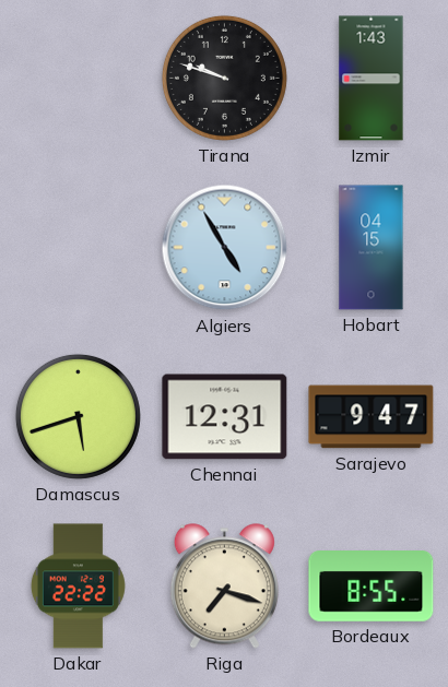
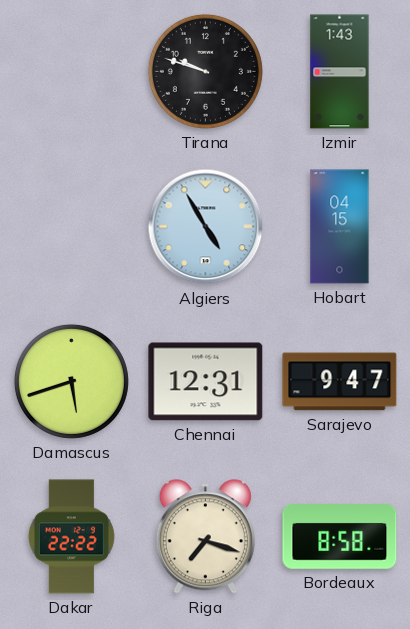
Bordeaux: 8:55 -> 8:58
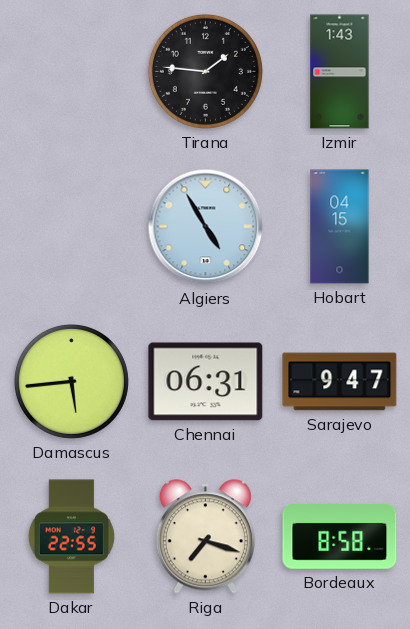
Tirana: 9:48 -> 1:46
Damascus: 5:42 -> 5:44
Chennai: 12:31 -> 06:31
Dakar: 22:22 -> 22:55
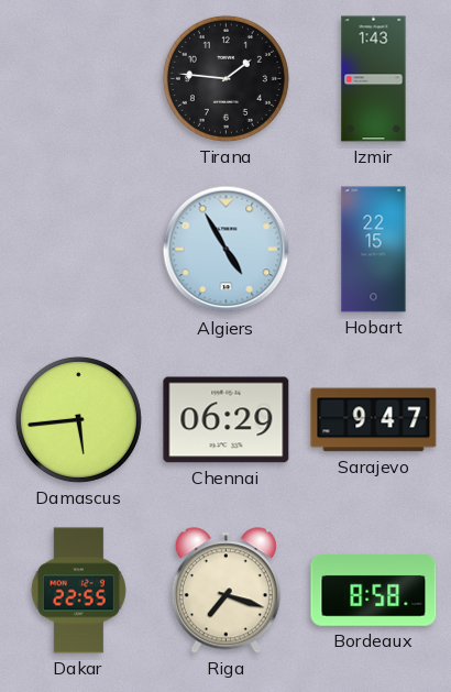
Hobart: 04:15 -> 22:15
Chennai: 06:31 -> 06:29
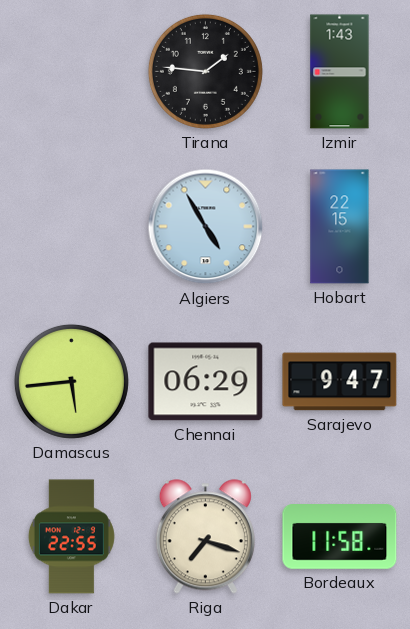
Bordeaux: 8:58 -> 11:58
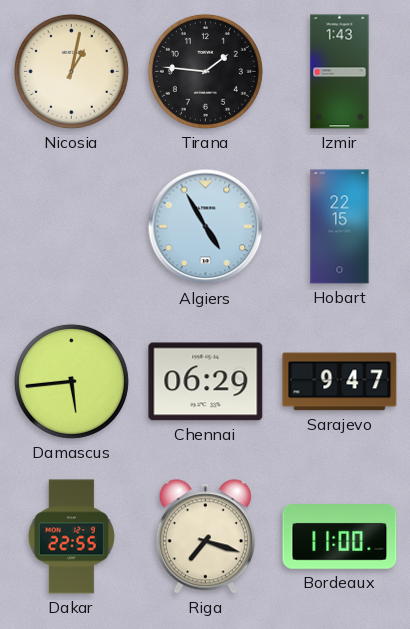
Nicosia: none -> 1:02
Bordeaux: 11:58 -> 11:00
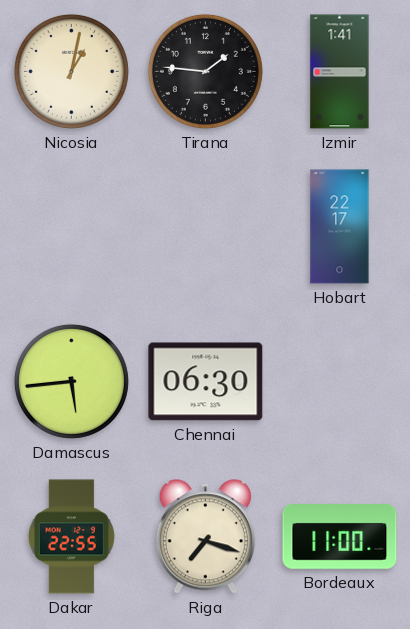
Izmir: 1:43 -> 1:41
Algiers: 4:55 -> none
Hobart: 22:15 -> 22:17
Chennai: 06:29 -> 06:30
Sarajevo: 9:47 -> none
